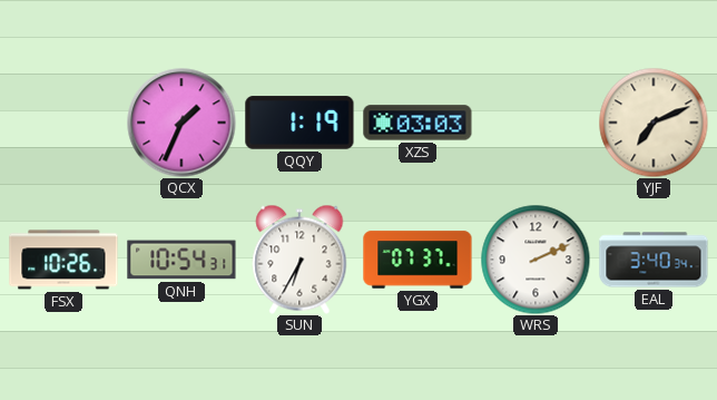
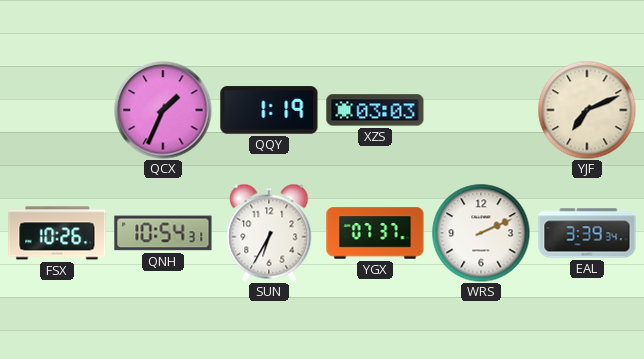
EAL: 3:40 -> 3:39
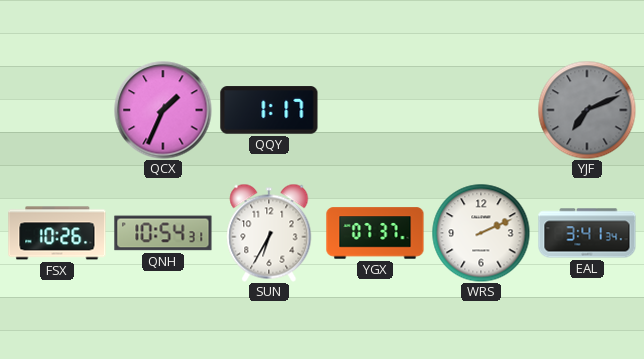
QQY: 1:19 -> 1:17
XZS: 03:03 -> none
YJF dial: cream -> grey
EAL: 3:39 -> 3:41
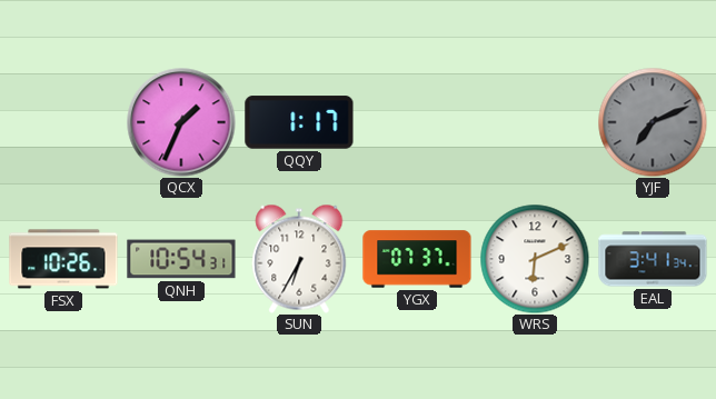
WRS: 2:11 -> 6:11
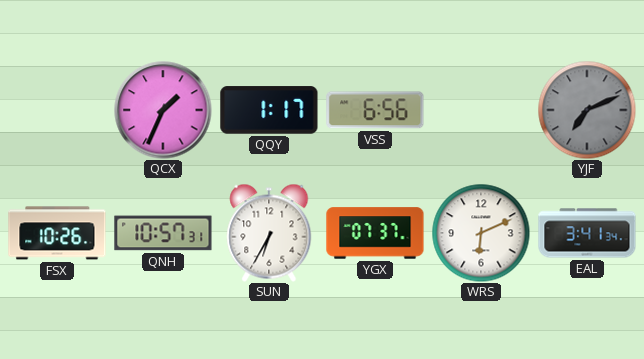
VSS: none -> 6:56
QNH: 10:54 -> 10:57
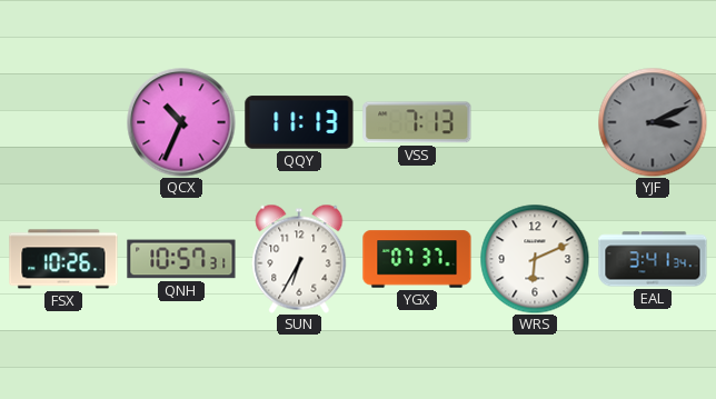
QCX: 1:34 -> 10:34
QQY: 1:17 -> 11:13
VSS: 6:56 -> 7:13
YJF: 7:11 -> 3:11
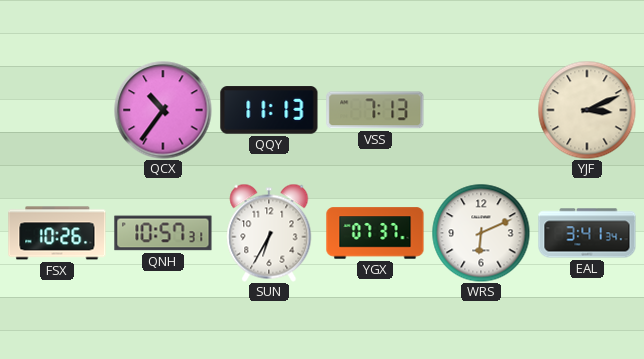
QCX: 10:34 -> 10:36
YJF dial: grey -> cream
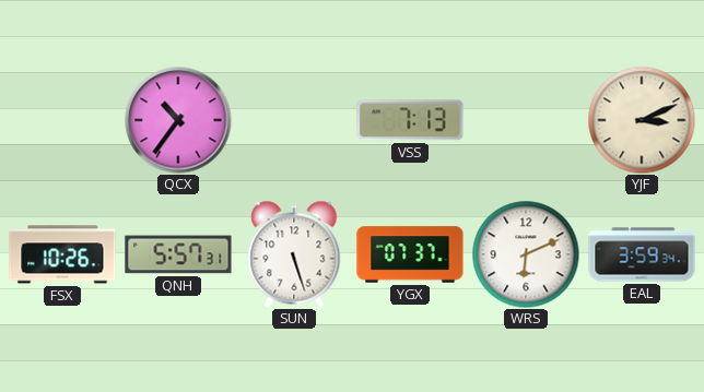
QQY: 11:13 -> none
QNH: 10:57 -> 5:57
SUN: 6:35 -> 5:27
EAL: 3:41 -> 3:59
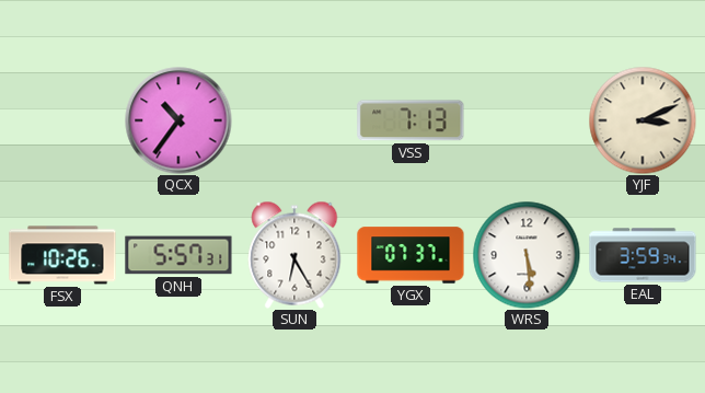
SUN: 5:27 -> 6:25
WRS: 6:11 -> 5:29
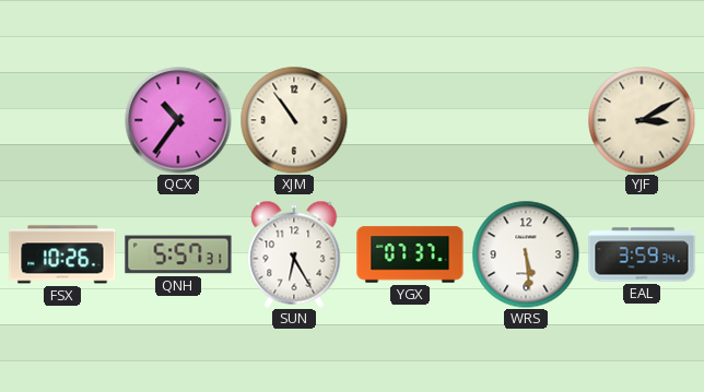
XJM: none -> 10:54
VSS: 7:13 -> none
YJF: 3:11 -> 3:10
